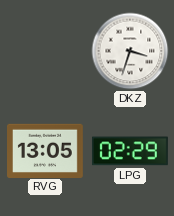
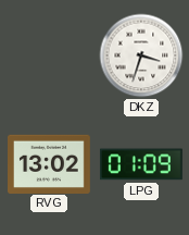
RVG: 13:05 -> 13:02
LPG: 02:29 -> 01:09
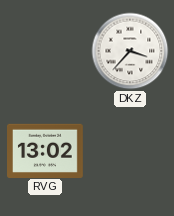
DKZ: 3:33 -> 3:37
LPG: 01:09 -> none
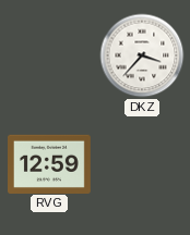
RVG: 13:02 -> 12:59
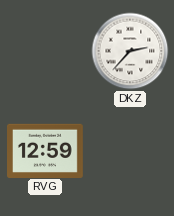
DKZ: 3:37 -> 2:37
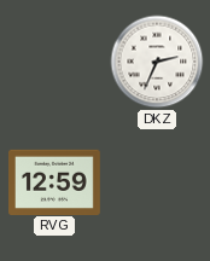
DKZ: 2:37 -> 2:34
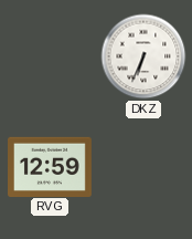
DKZ: 2:34 -> 6:34
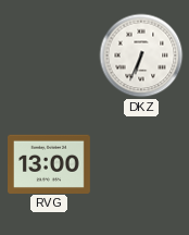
RVG: 12:59 -> 13:00
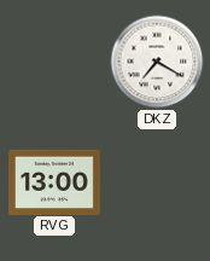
DKZ: 6:34 -> 7:20
